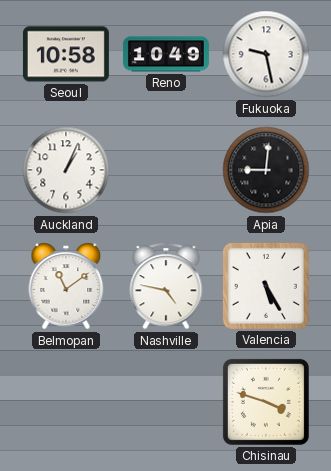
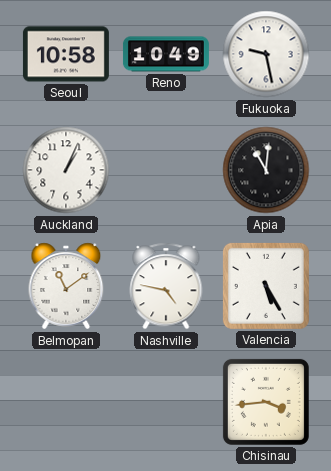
Apia: 9:01 -> 11:01
Chisinau: 3:48 -> 3:44
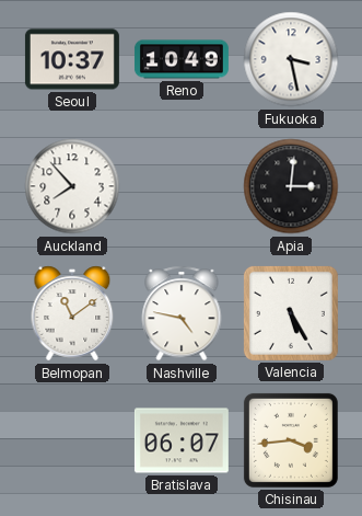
Seoul: 10:58 -> 10:37
Fukuoka: 9:28 -> 3:28
Auckland: 1:04 -> 7:53
Apia: 11:01 -> 3:01
Bratislava: none -> 06:07
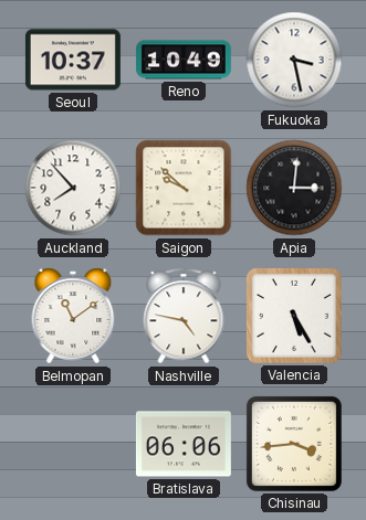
Saigon: none -> 9:52
Bratislava: 06:07 -> 06:06
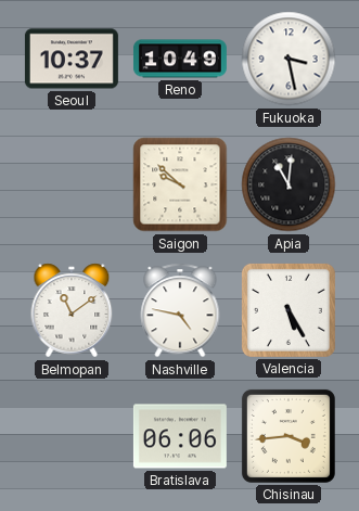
Auckland: 7:53 -> none
Apia: 3:01 -> 11:01
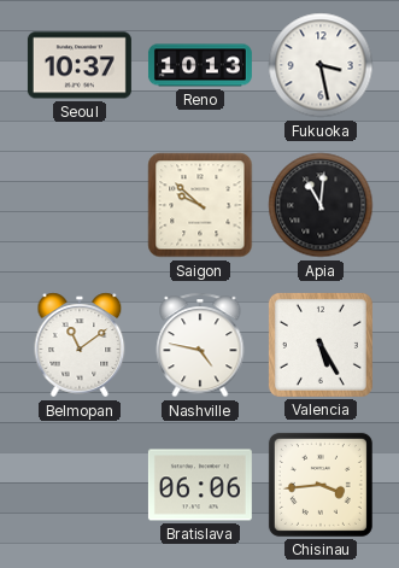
Reno: 10:49 -> 10:13
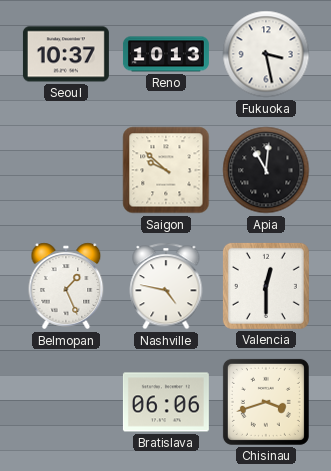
Belmopan: 11:09 -> 1:26
Valencia: 5:25 -> 12:30
Chisinau: 3:44 -> 3:42
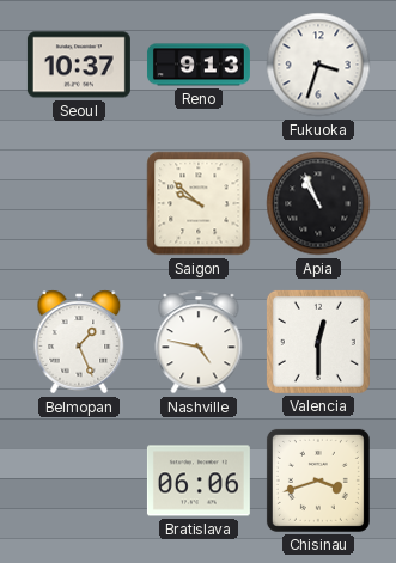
Reno: 10:13 -> 9:13
Fukuoka: 3:28 -> 3:33
Apia: 11:01 -> 10:56
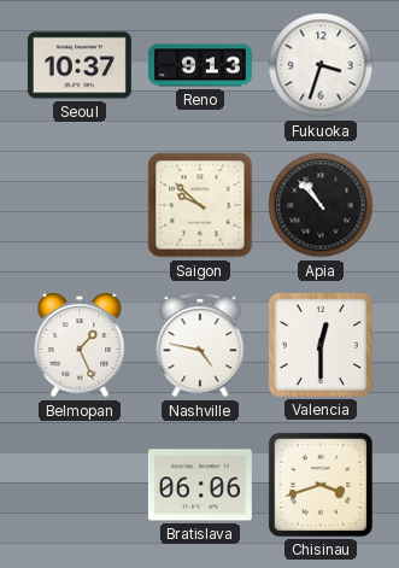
Apia: 10:56 -> 10:53
